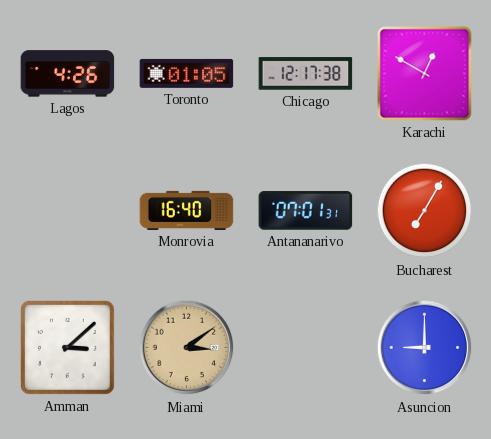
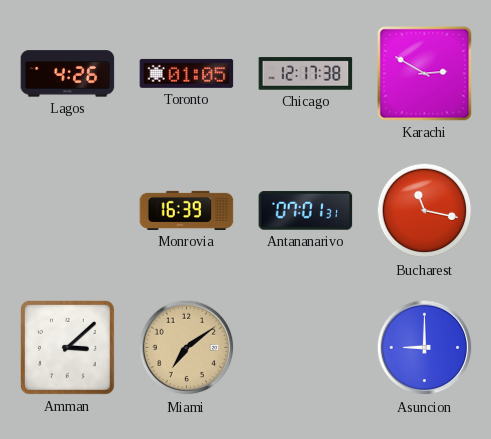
Karachi: 12:50 -> 2:50
Monrovia: 16:40 -> 16:39
Bucharest: 7:05 -> 11:17
Miami: 3:09 -> 7:09
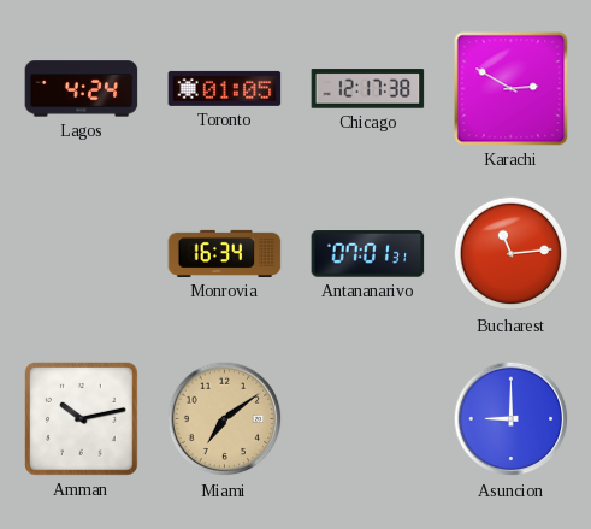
Lagos: 4:26 -> 4:24
Monrovia: 16:39 -> 16:34
Bucharest: 11:17 -> 11:14
Amman: 3:08 -> 10:13
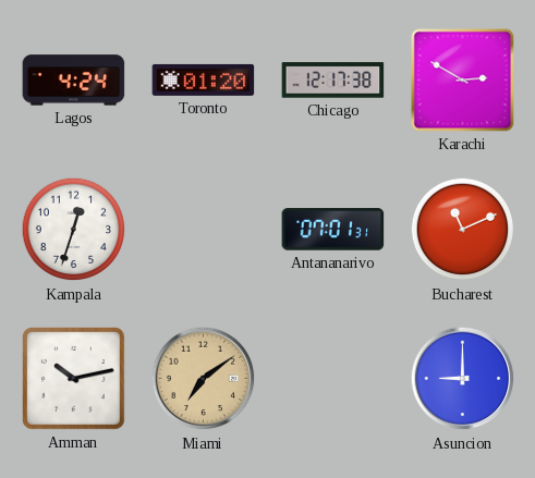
Toronto: 01:05 -> 01:20
Kampala: none -> 12:33
Monrovia: 16:34 -> none
Bucharest: 11:14 -> 11:11
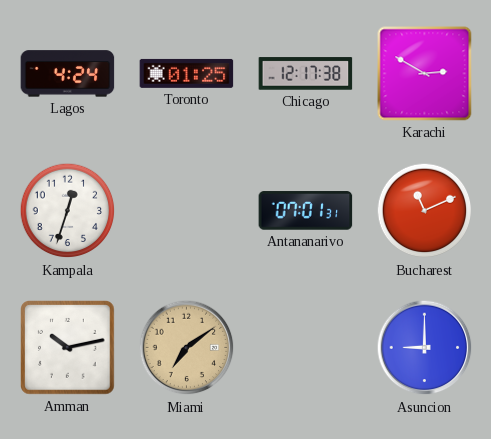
Toronto: 01:20 -> 01:25
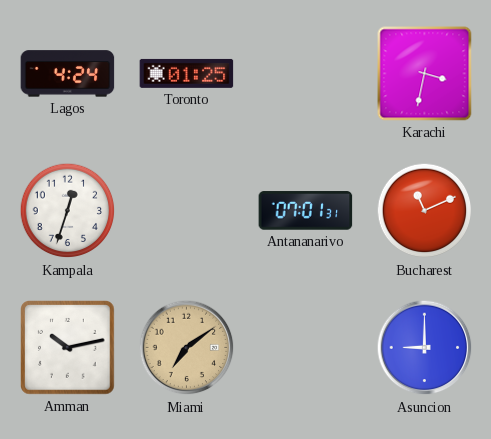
Chicago: 12:17 -> none
Karachi: 2:50 -> 3:32
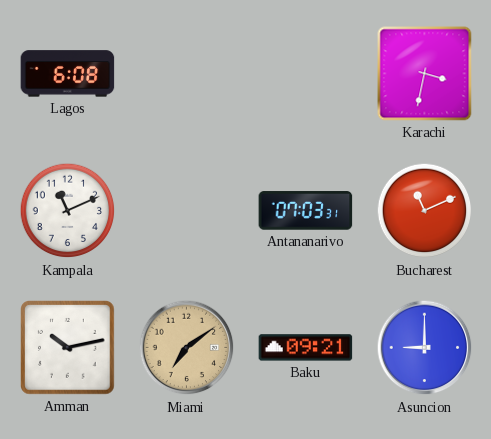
Lagos: 4:24 -> 6:08
Toronto: 01:25 -> none
Kampala: 12:33 -> 11:11
Antananarivo: 07:01 -> 07:03
Baku: none -> 09:21
